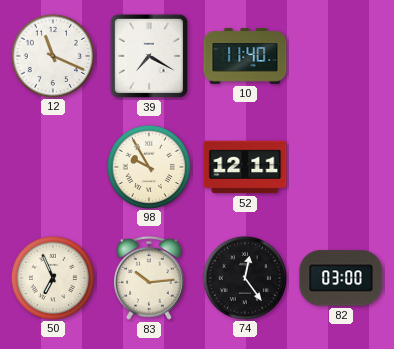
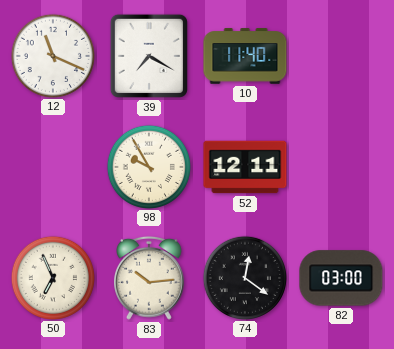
74: 12:24 -> 12:21
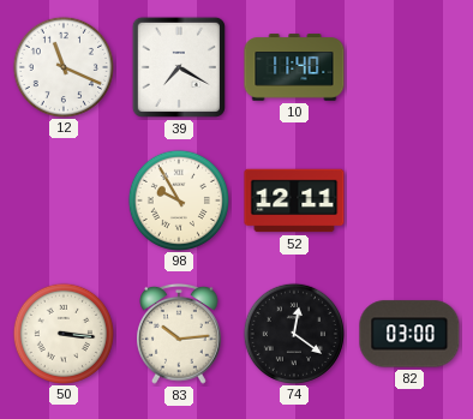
50: 6:56 -> 3:16
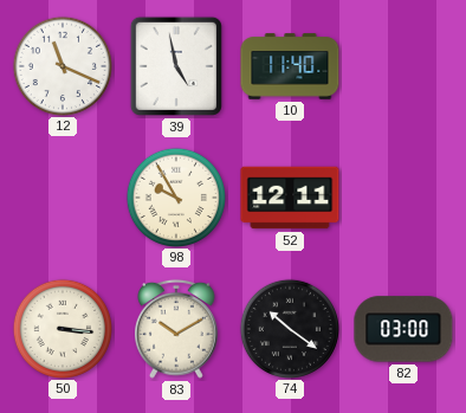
39: 7:20 -> 4:58
83: 10:14 -> 10:10
74: 12:21 -> 10:21
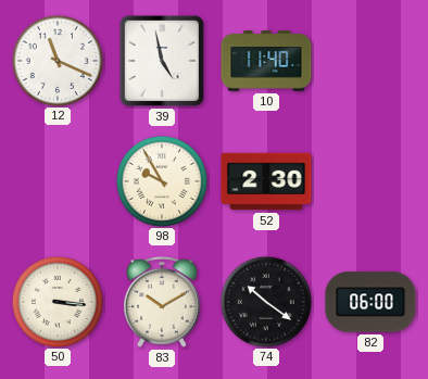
52: 12:11 -> 2:30
82: 03:00 -> 06:00
